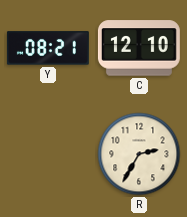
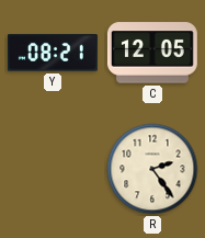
C: 12:10 -> 12:05
R: 2:35 -> 2:24
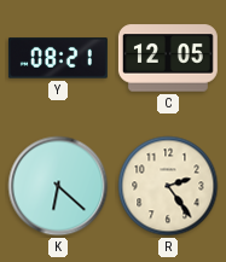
K: none -> 6:22
